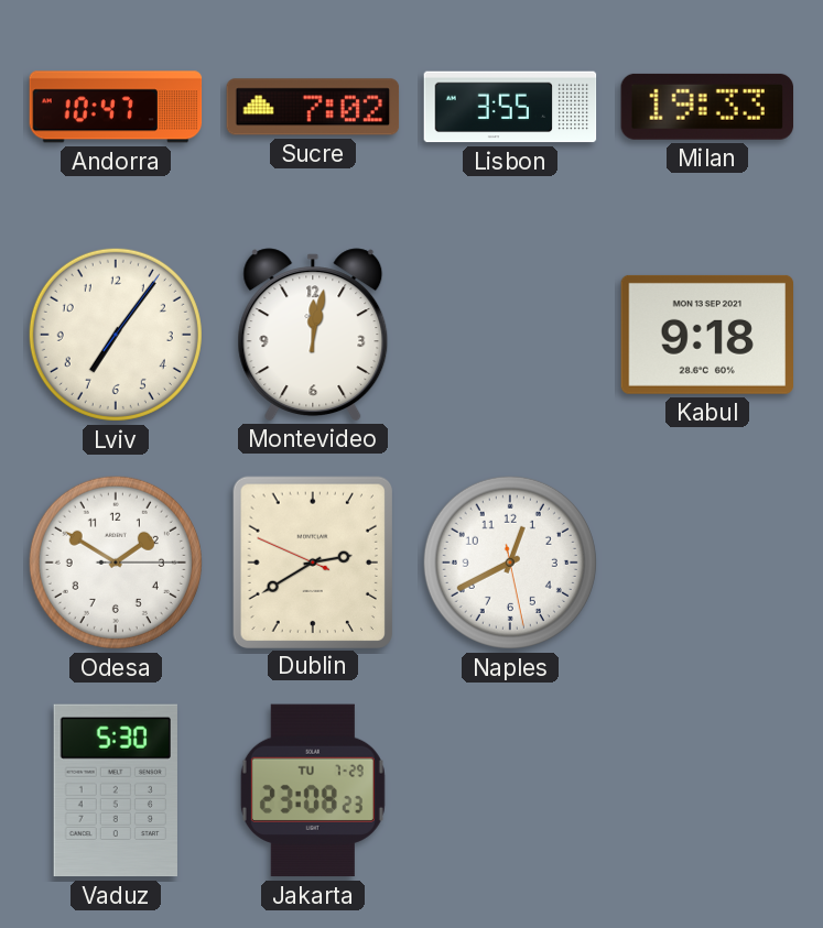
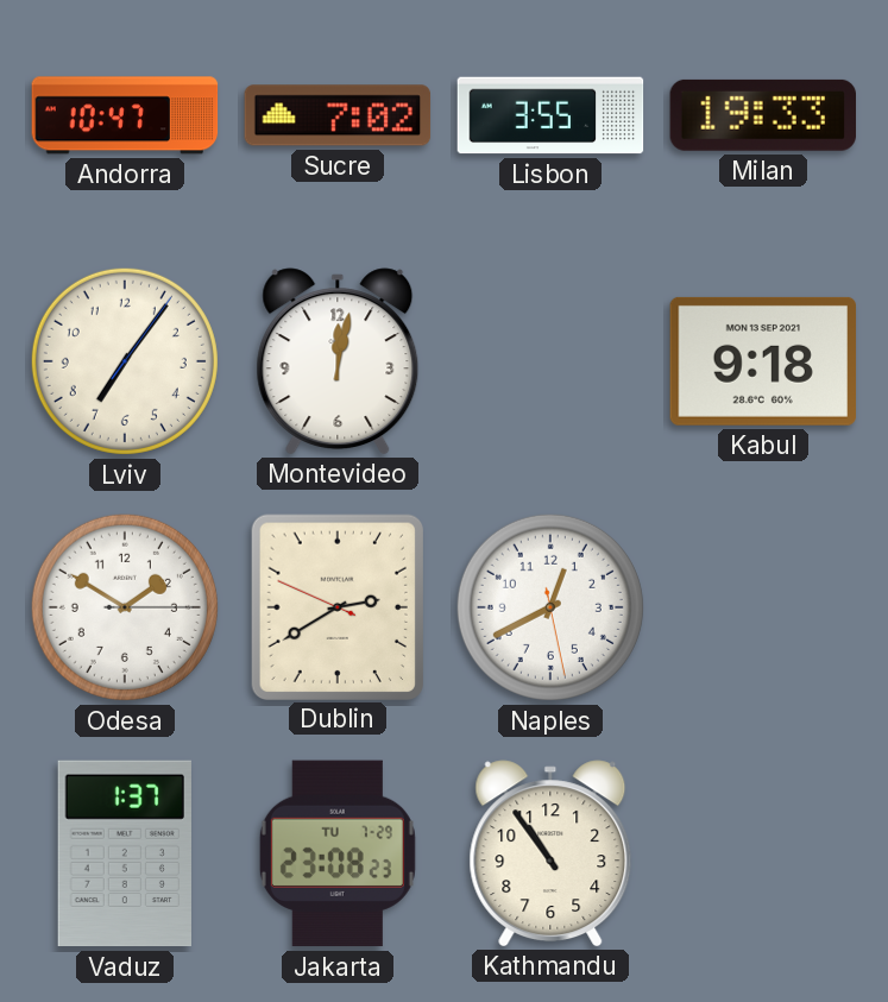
Vaduz: 5:30 -> 1:37
Kathmandu: none -> 10:54
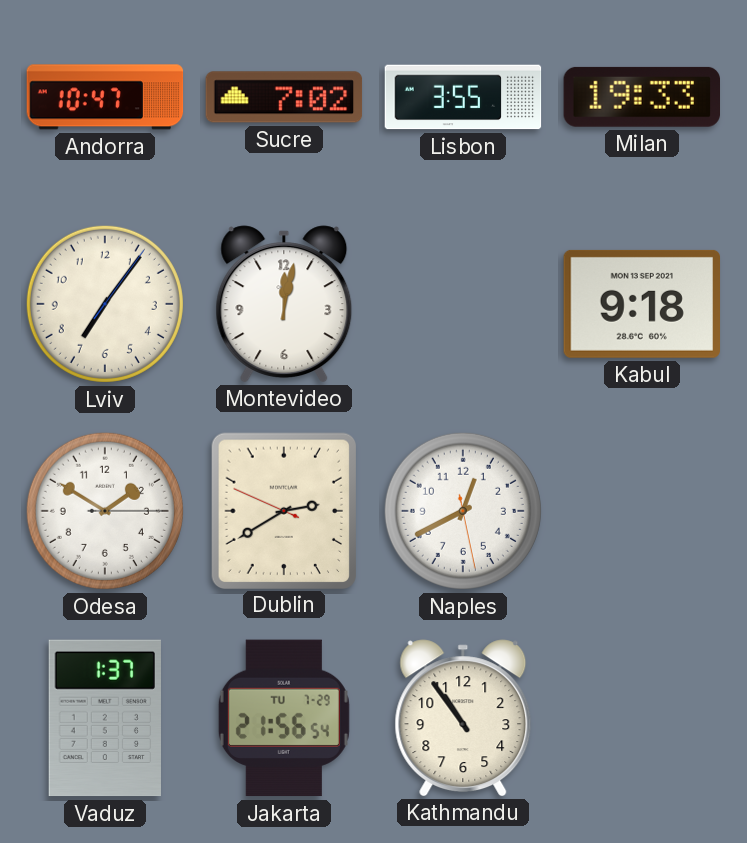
Jakarta: 23:08 -> 21:56
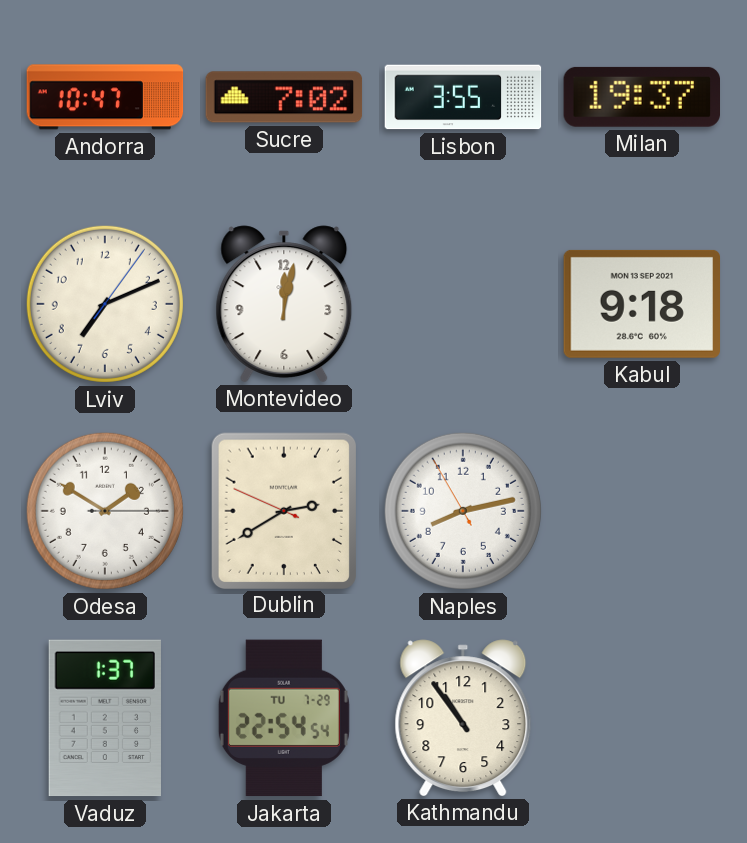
Milan: 19:33 -> 19:37
Lviv: 7:06 -> 7:11
Naples: 12:40 -> 8:12
Jakarta: 21:56 -> 22:54
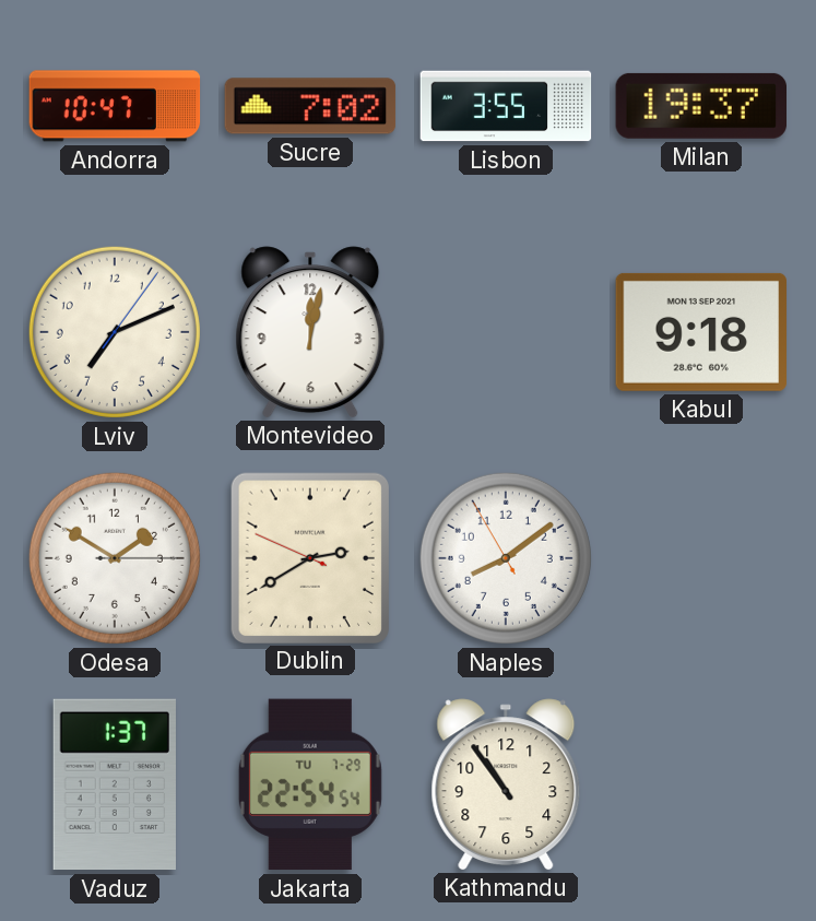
Naples: 8:12 -> 8:08
